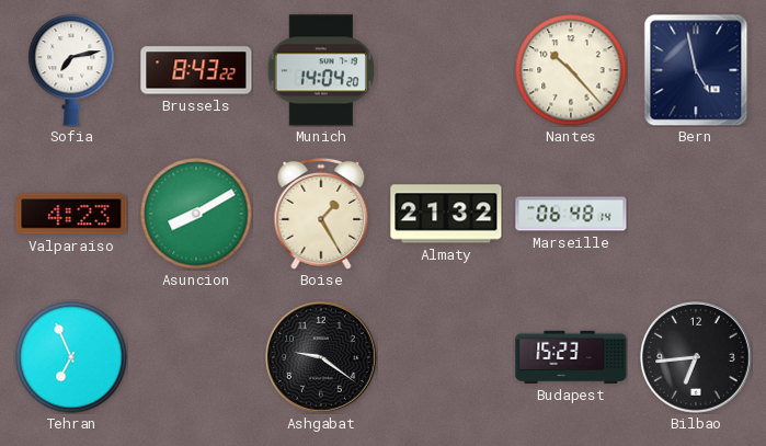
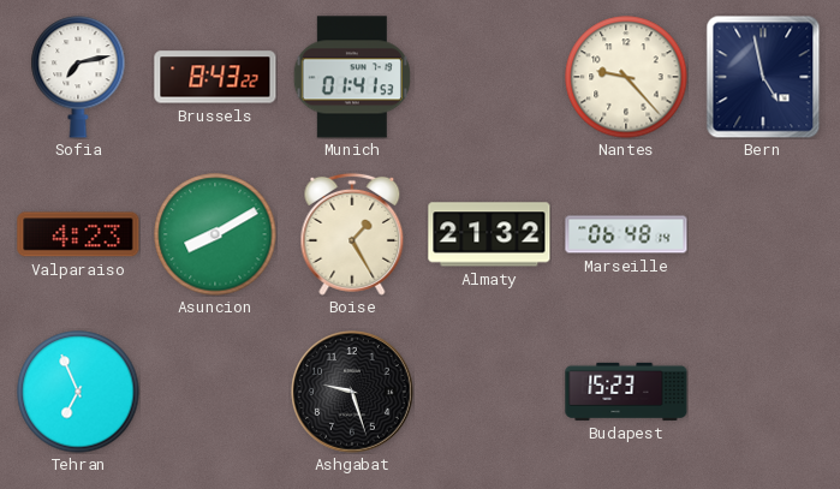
Munich: 14:04 -> 01:41
Nantes: 10:23 -> 9:23
Ashgabat: 9:21 -> 9:27
Bilbao: 6:44 -> none
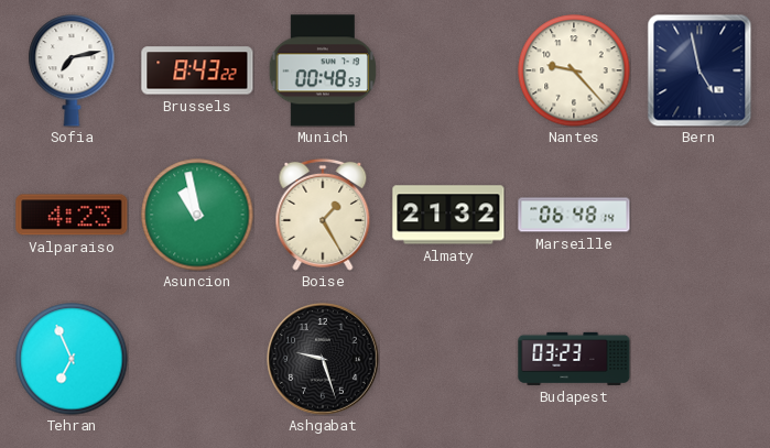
Munich: 01:41 -> 00:48
Asuncion: 8:10 -> 10:58
Budapest: 15:23 -> 03:23
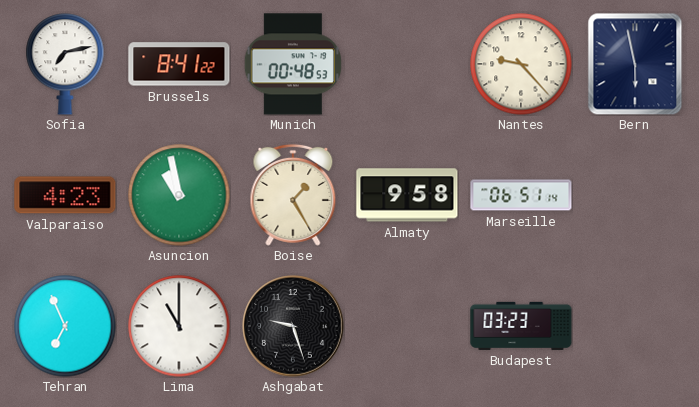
Brussels: 8:43 -> 8:41
Bern: 4:58 -> 5:58
Almaty: 21:32 -> 9:58
Marseille: 06:48 -> 06:51
Lima: none -> 11:00
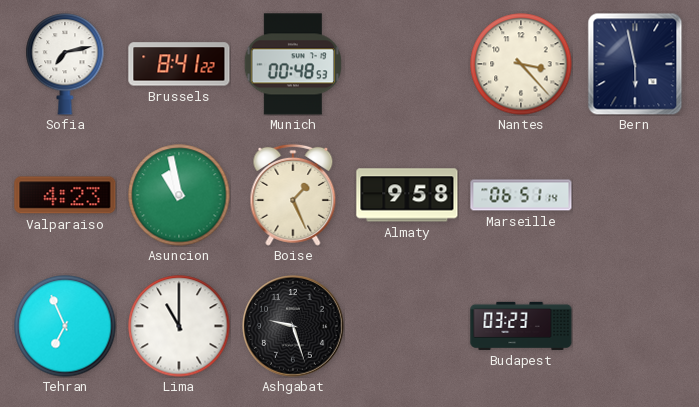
Nantes: 9:23 -> 3:23
Boise: 1:25 -> 1:26
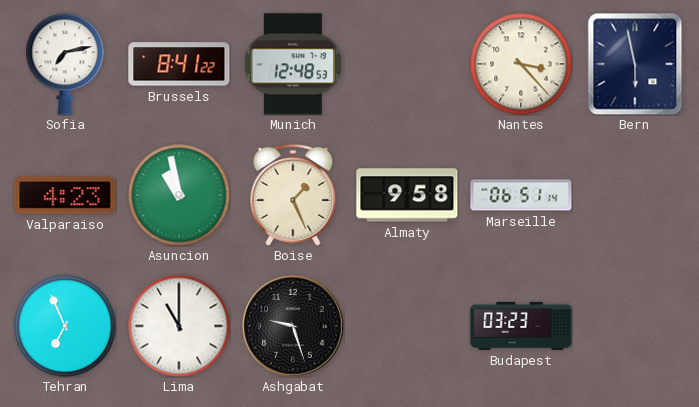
Munich: 00:48 -> 12:48
